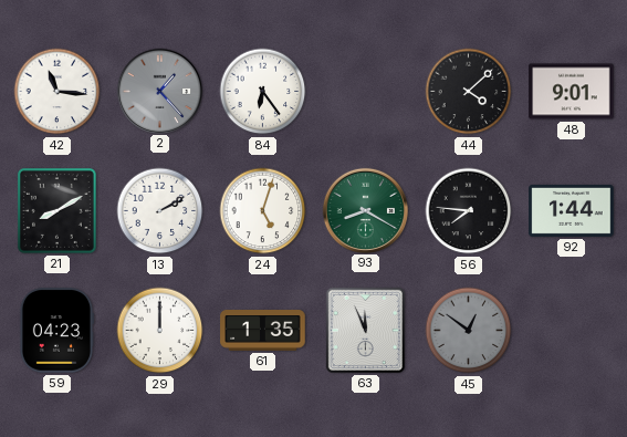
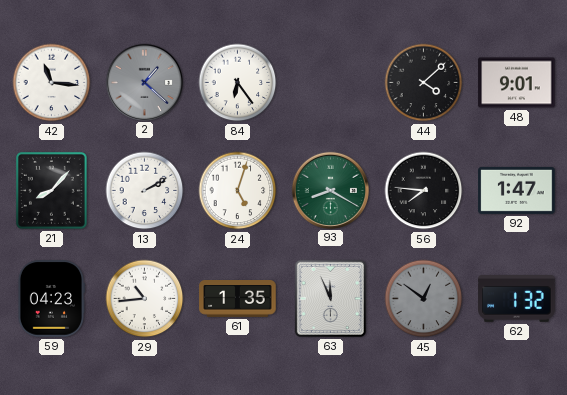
2: 1:23 -> 1:22
21: 8:10 -> 8:07
92: 1:44 -> 1:47
29: 12:00 -> 10:44
62: none -> 1:32
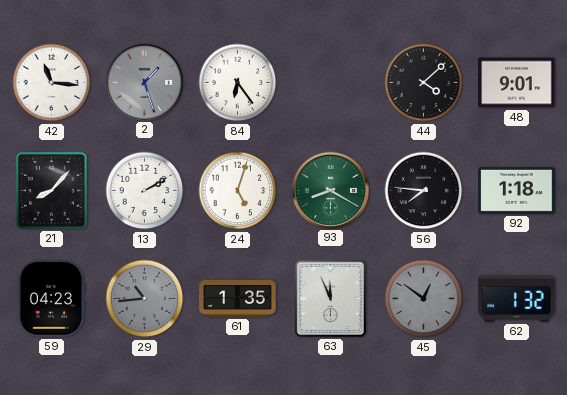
2: 1:22 -> 1:27
92: 1:47 -> 1:18
29 dial: white -> grey
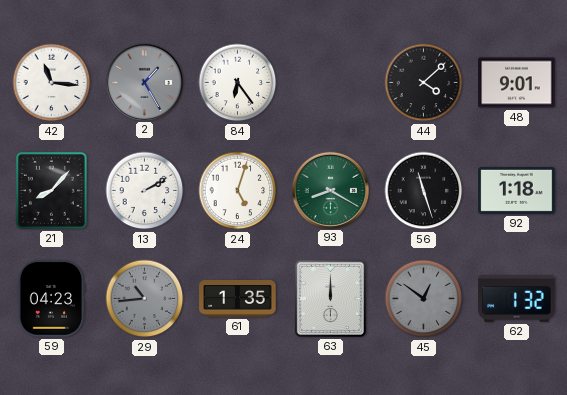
2: 1:27 -> 1:25
56: 7:46 -> 11:27
63: 11:56 -> 12:00
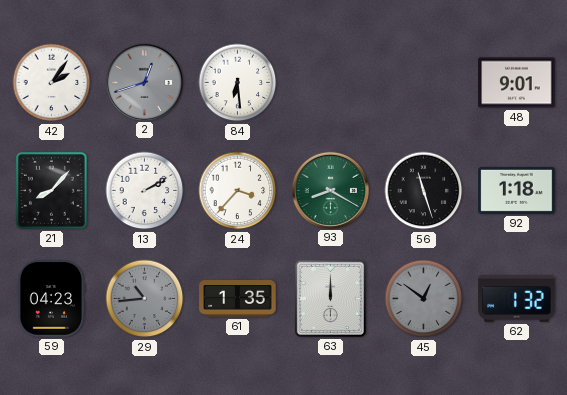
42: 11:16 -> 2:06
2: 1:25 -> 12:42
84: 6:24 -> 6:29
44: 4:08 -> none
24: 5:03 -> 3:37
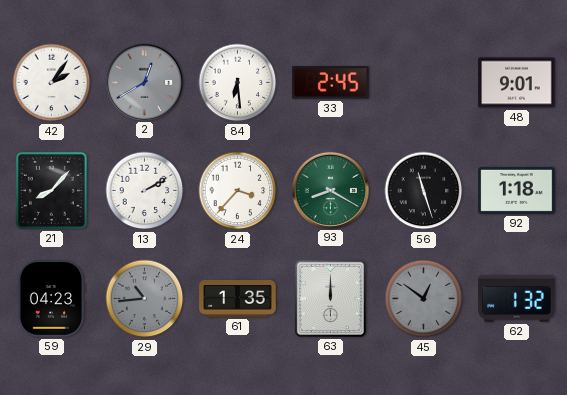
2: 12:42 -> 12:40
33: none -> 2:45
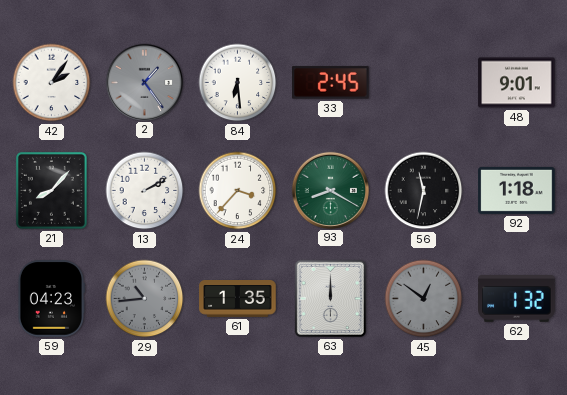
2: 12:40 -> 1:24
56: 11:27 -> 11:32
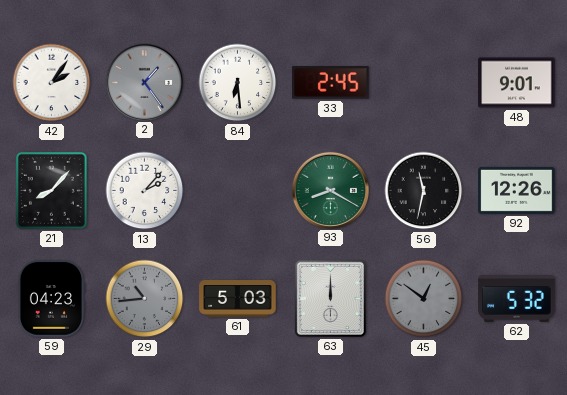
13: 2:10 -> 2:07
24: 3:37 -> none
92: 1:18 -> 12:26
61: 1:35 -> 5:03
62: 1:32 -> 5:32
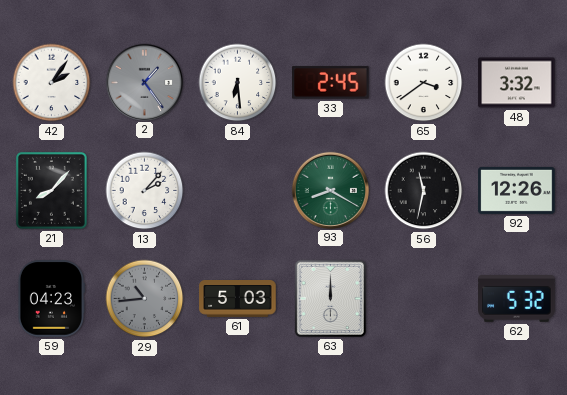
65: none -> 3:39
48: 9:01 -> 3:32
45: 12:51 -> none
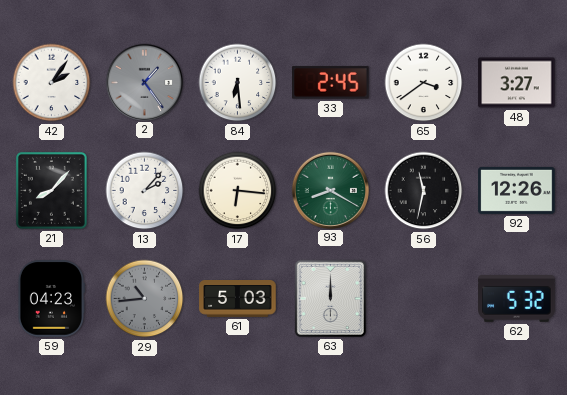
48: 3:32 -> 3:27
17: none -> 6:16
